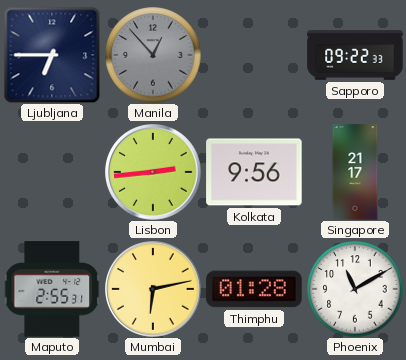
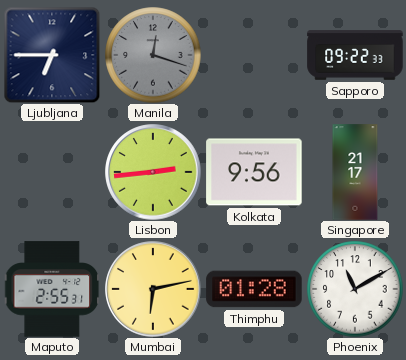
Manila: 12:53 -> 12:18
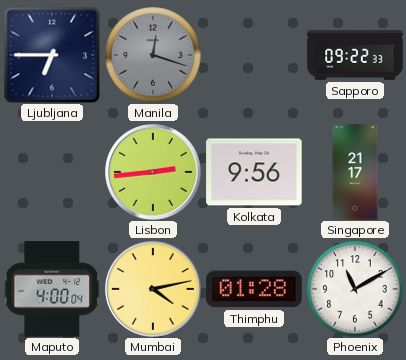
Maputo: 2:55 -> 4:00
Mumbai: 6:13 -> 4:13
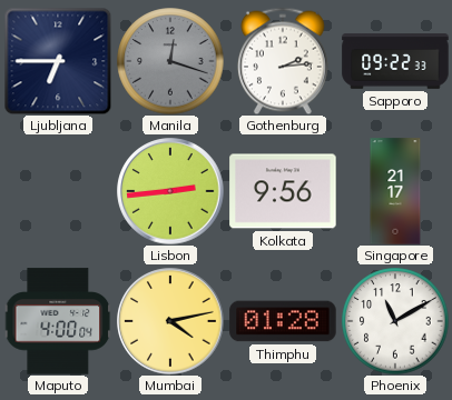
Gothenburg: none -> 2:14
